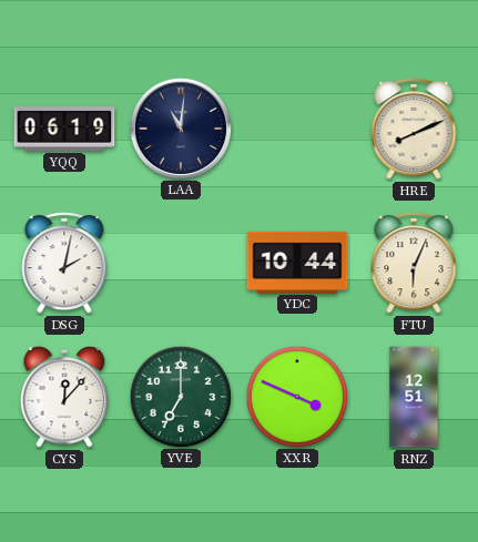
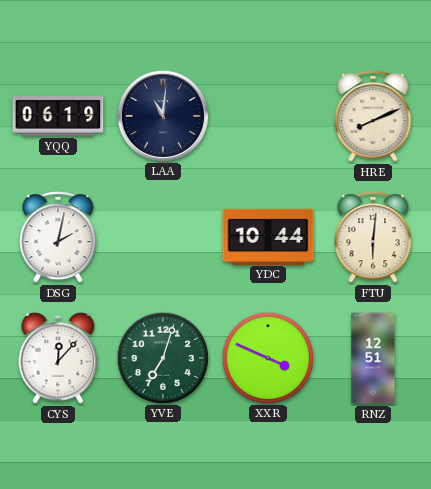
FTU: 6:04 -> 6:01
YVE: 7:00 -> 7:03
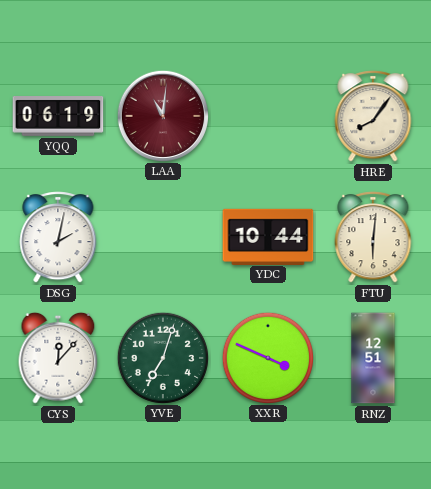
LAA dial: navy -> burgundy
HRE: 8:11 -> 8:06
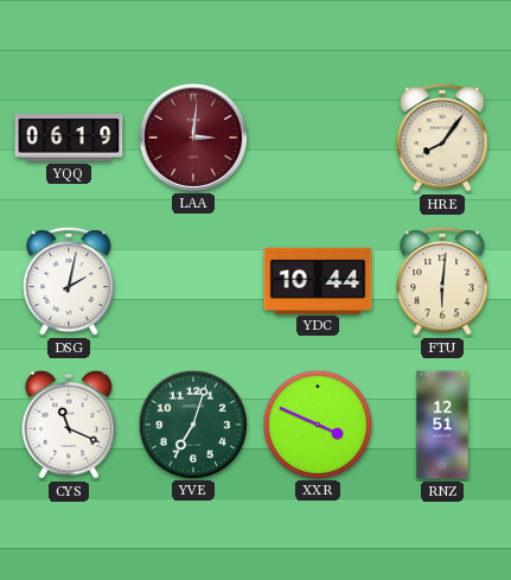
LAA: 11:01 -> 3:01
CYS: 12:07 -> 11:19
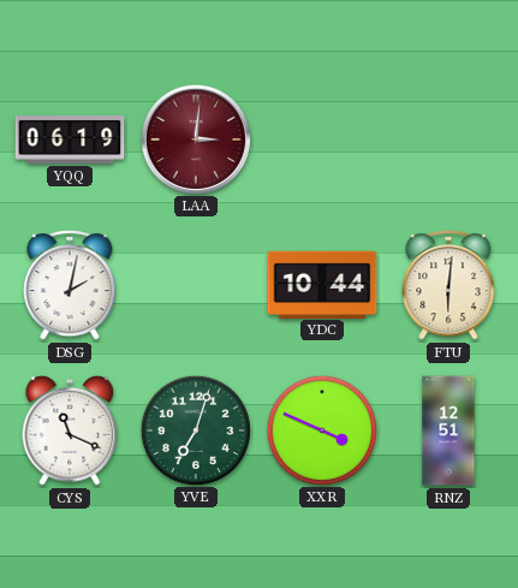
HRE: 8:06 -> none
